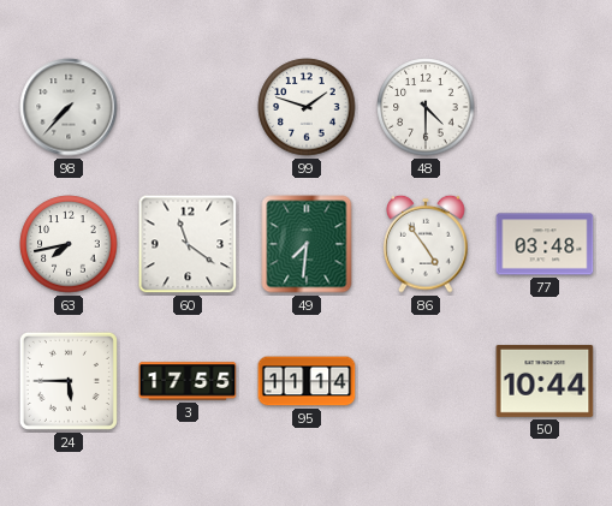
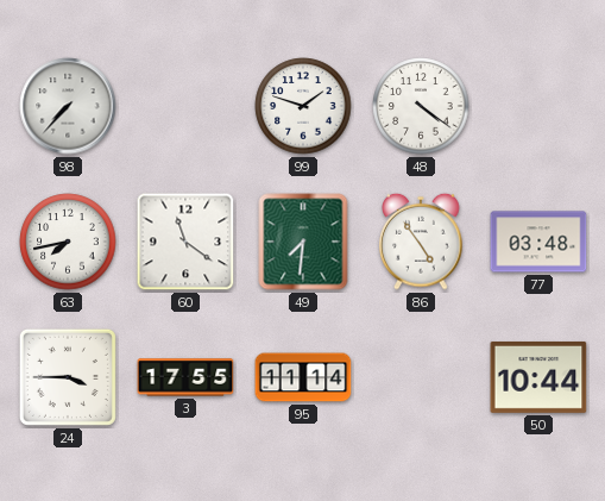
48: 4:30 -> 4:21
24: 5:45 -> 3:45
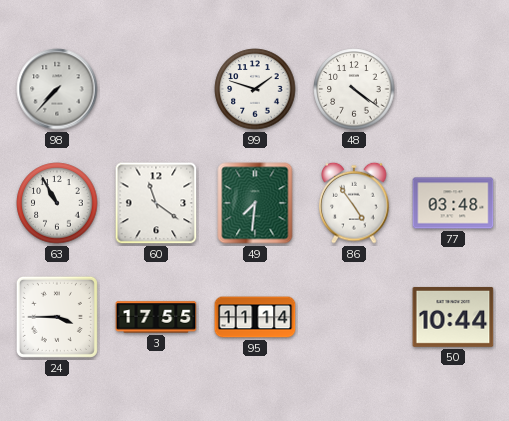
63: 7:43 -> 10:55
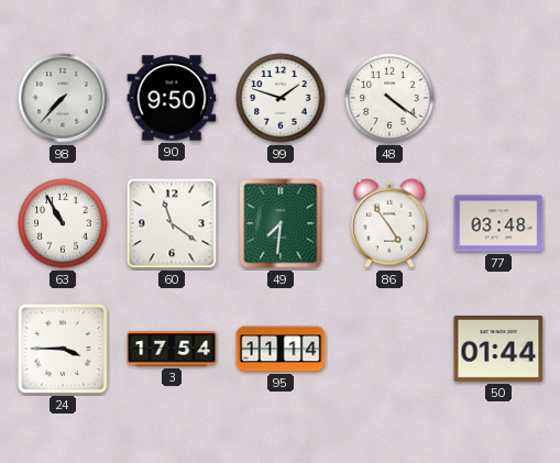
90: none -> 9:50
3: 17:55 -> 17:54
50: 10:44 -> 01:44
